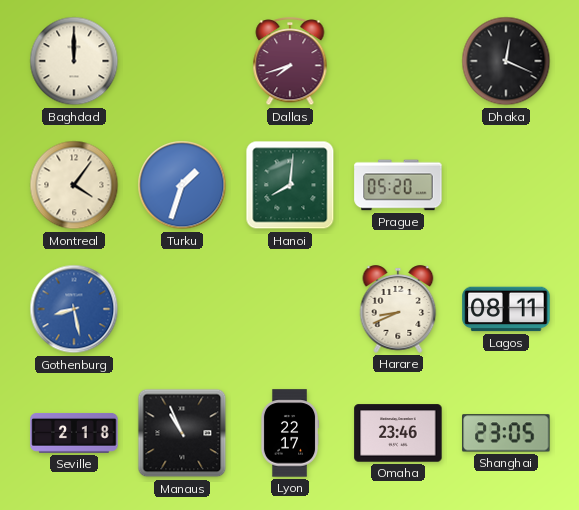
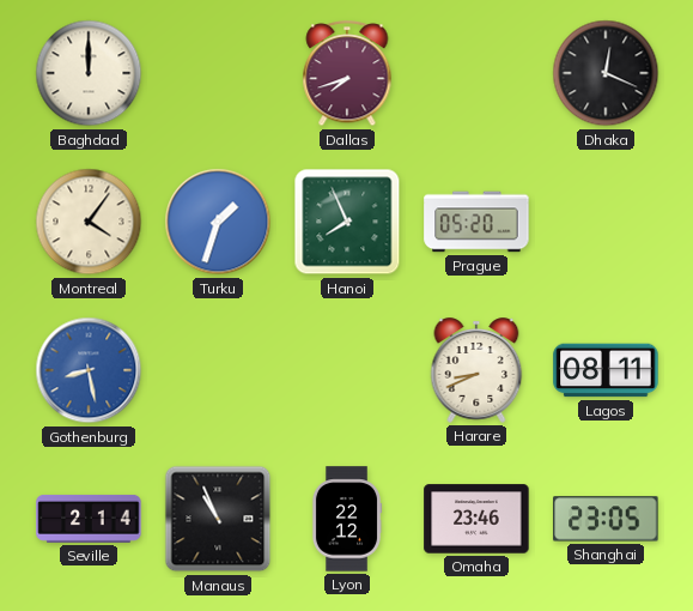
Hanoi: 8:01 -> 7:56
Seville: 2:18 -> 2:14
Lyon: 22:17 -> 22:12
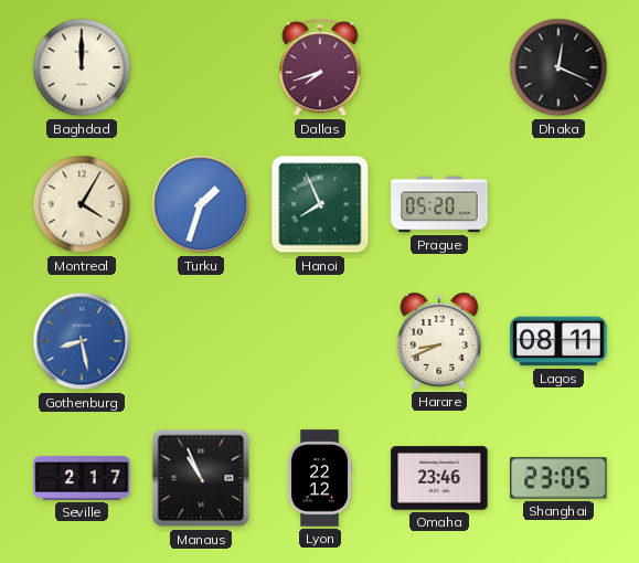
Montreal: 4:06 -> 4:05
Seville: 2:14 -> 2:17
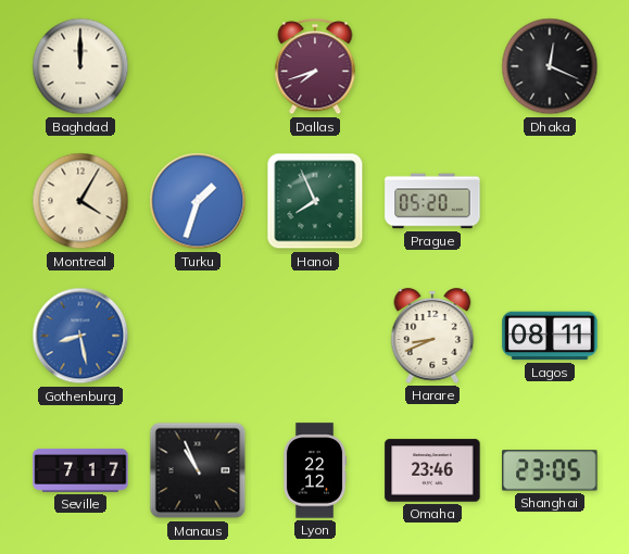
Seville: 2:17 -> 7:17
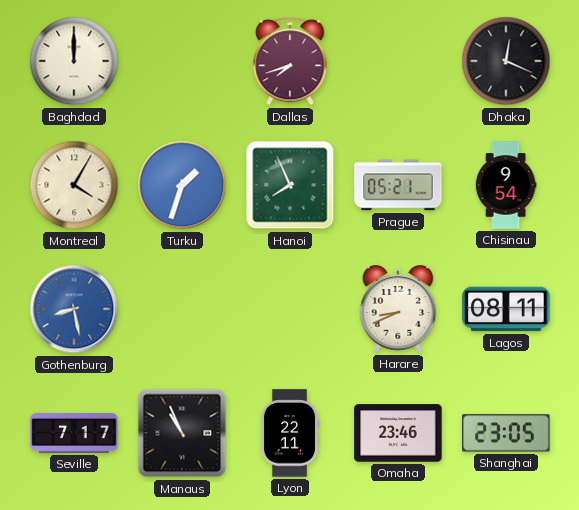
Prague: 05:20 -> 05:21
Chisinau: none -> 9:54
Lyon: 22:12 -> 22:11
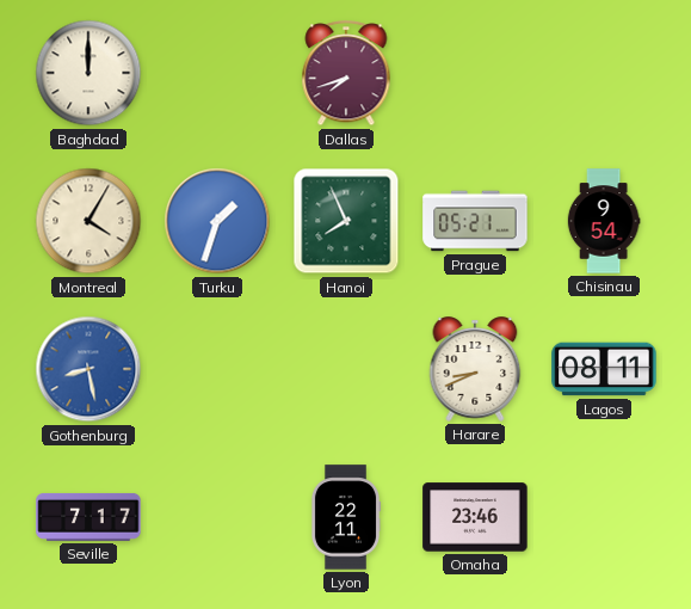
Dhaka: 12:19 -> none
Manaus: 10:56 -> none
Shanghai: 23:05 -> none
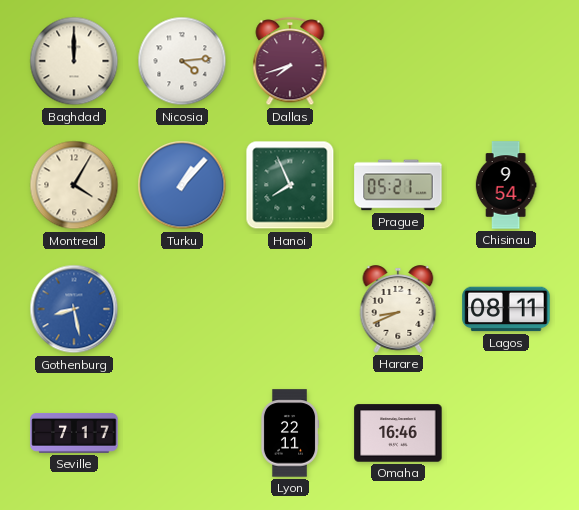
Nicosia: none -> 4:14
Turku: 1:33 -> 1:07
Omaha: 23:46 -> 16:46
